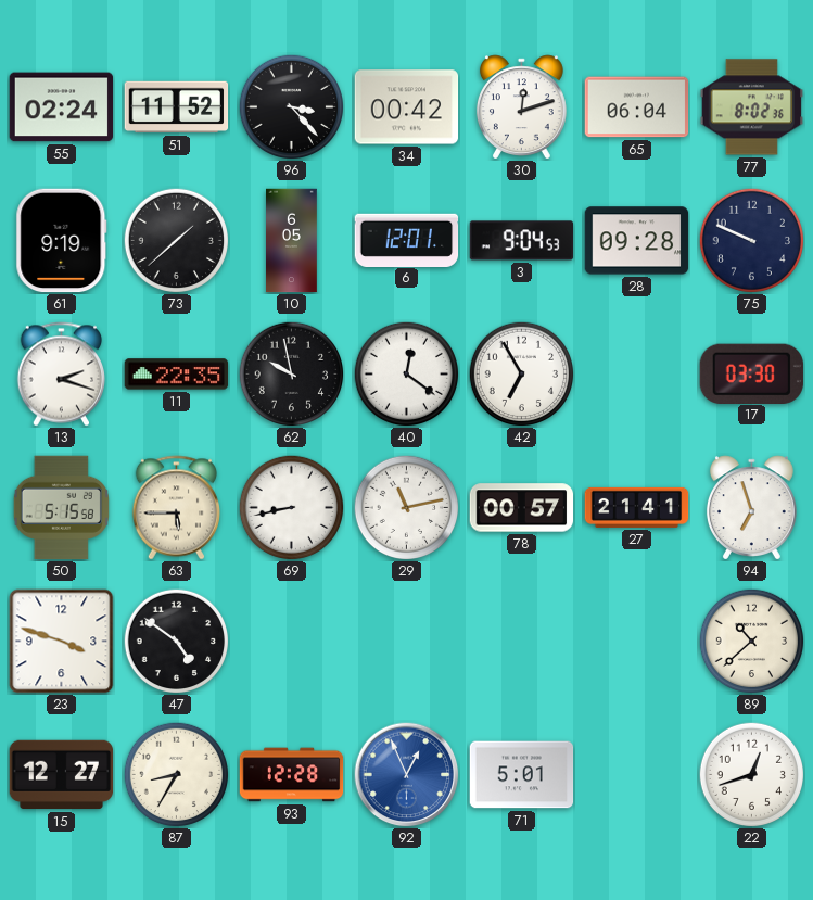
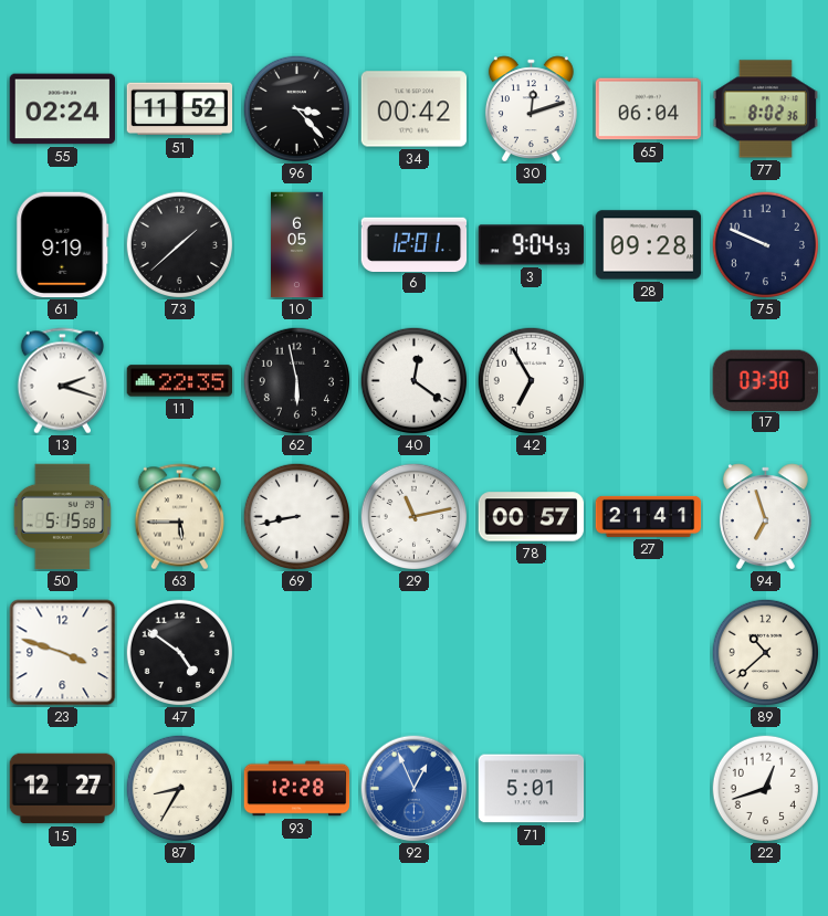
62: 9:58 -> 5:58
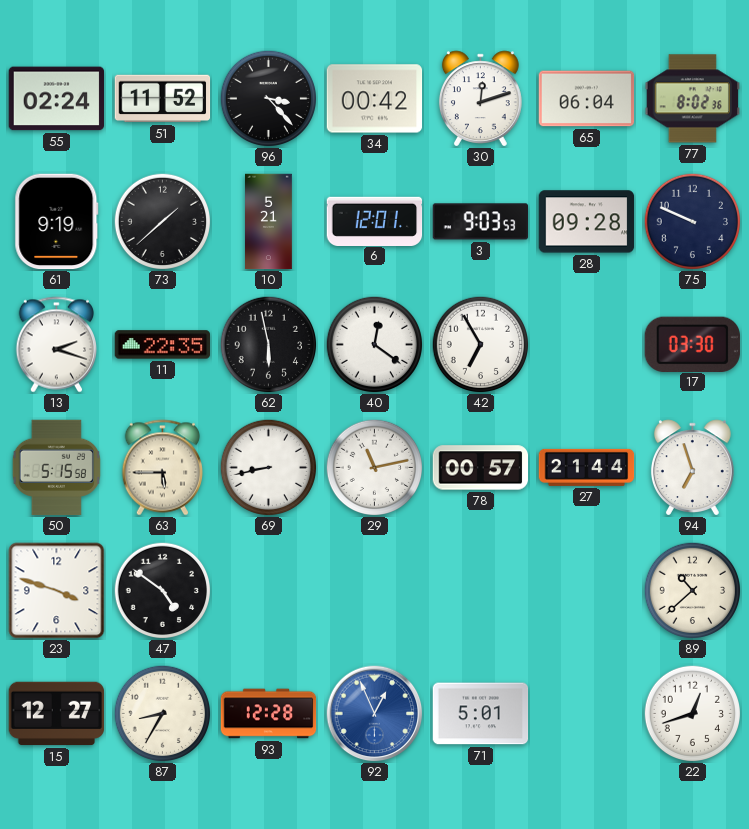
10: 6:05 -> 5:21
3: 9:04 -> 9:03
27: 21:41 -> 21:44
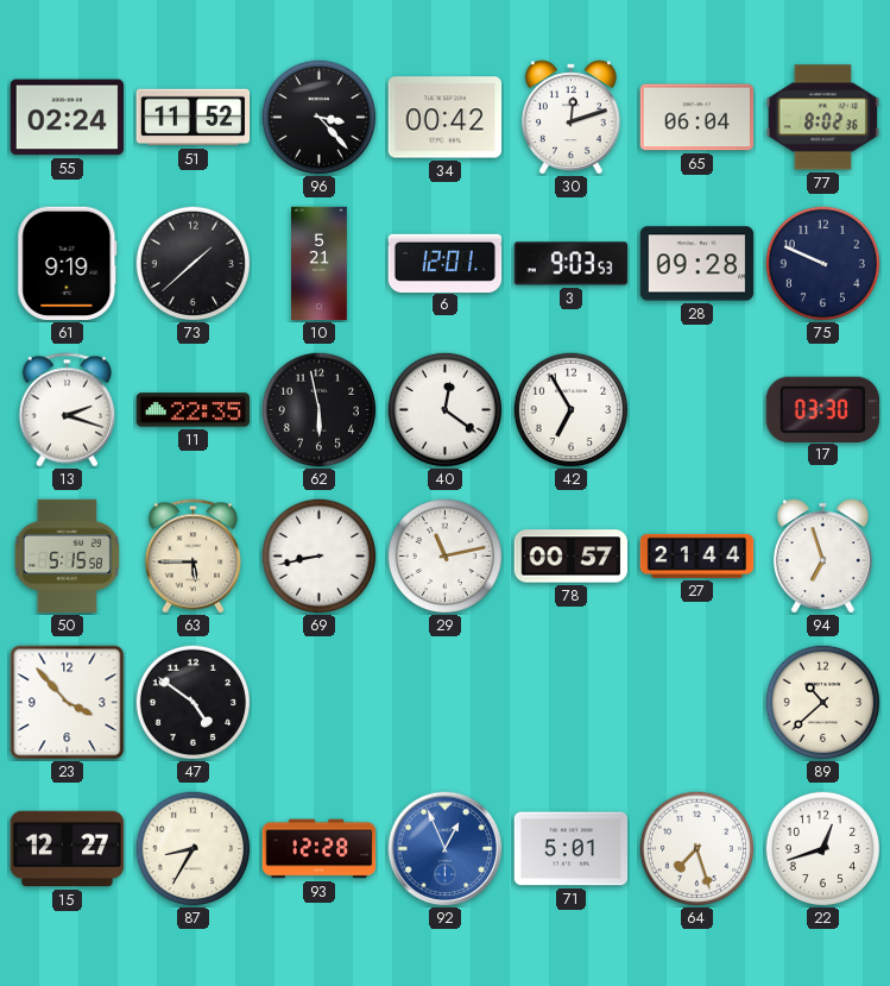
23: 3:48 -> 3:53
64: none -> 7:27
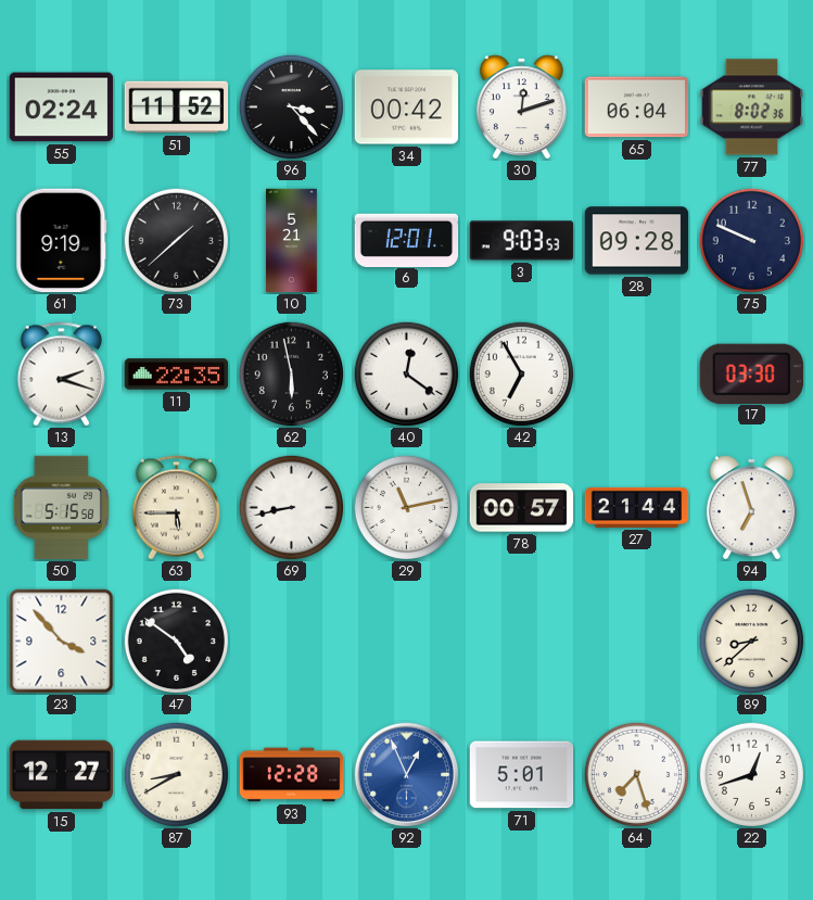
89: 10:38 -> 8:38
87: 8:35 -> 8:40
